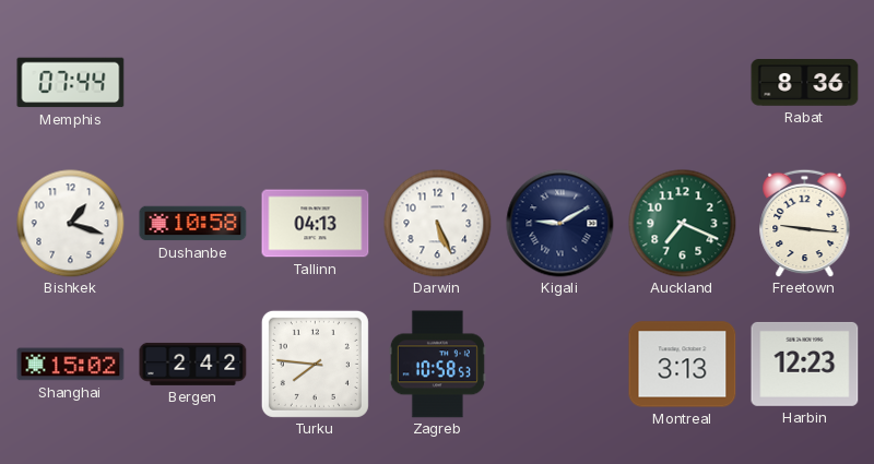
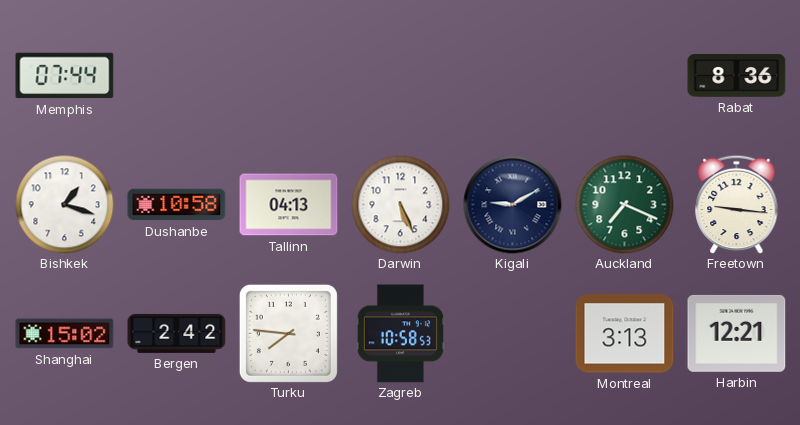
Harbin: 12:23 -> 12:21
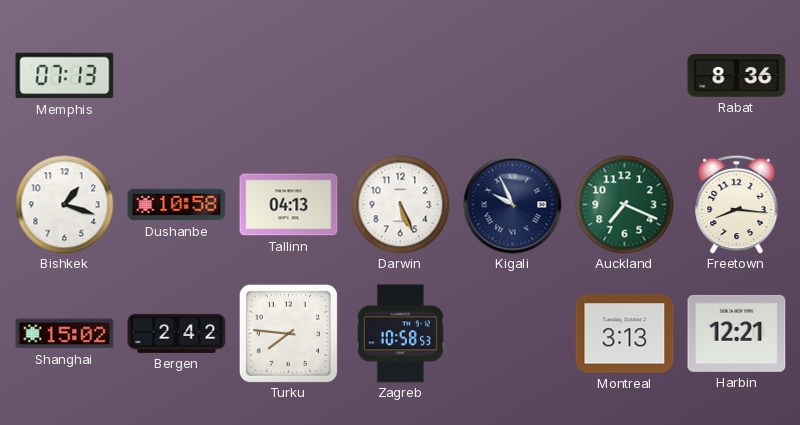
Memphis: 07:44 -> 07:13
Kigali: 9:10 -> 9:56
Freetown: 9:16 -> 8:16
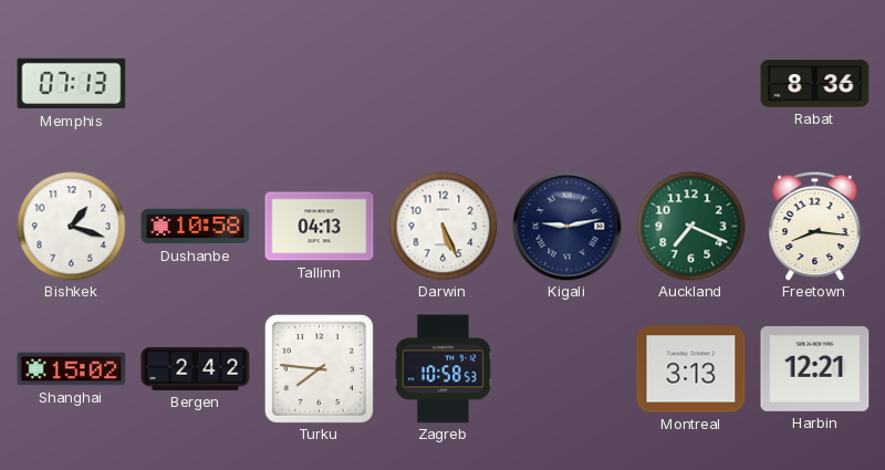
Kigali: 9:56 -> 9:13
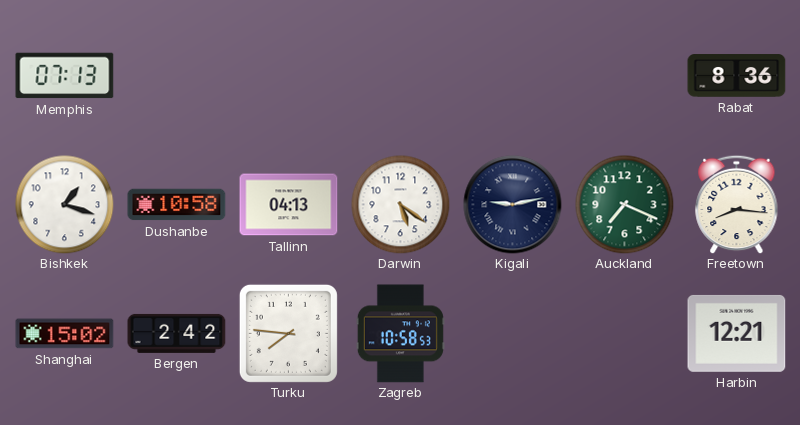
Darwin: 5:26 -> 5:21
Montreal: 3:13 -> none
